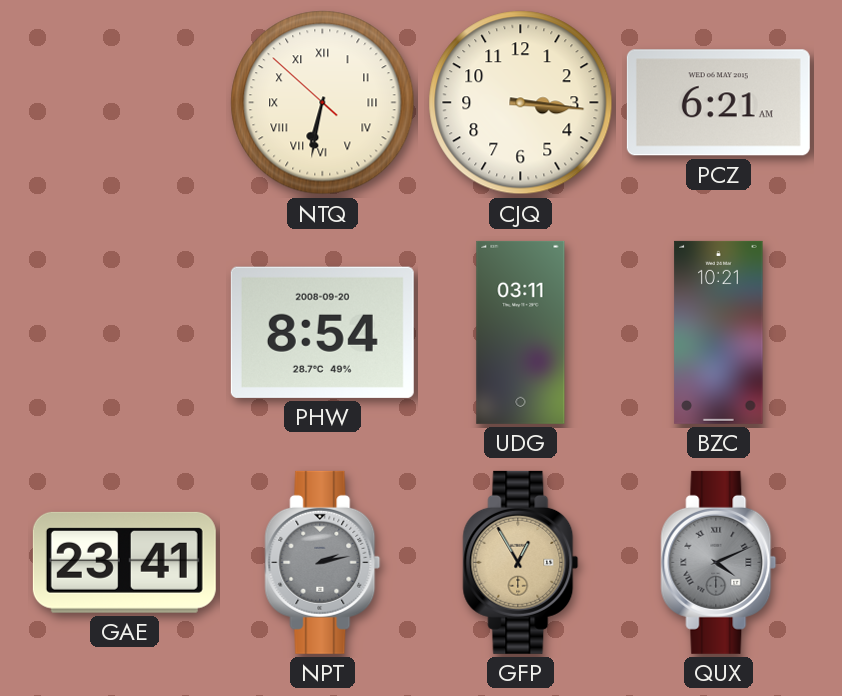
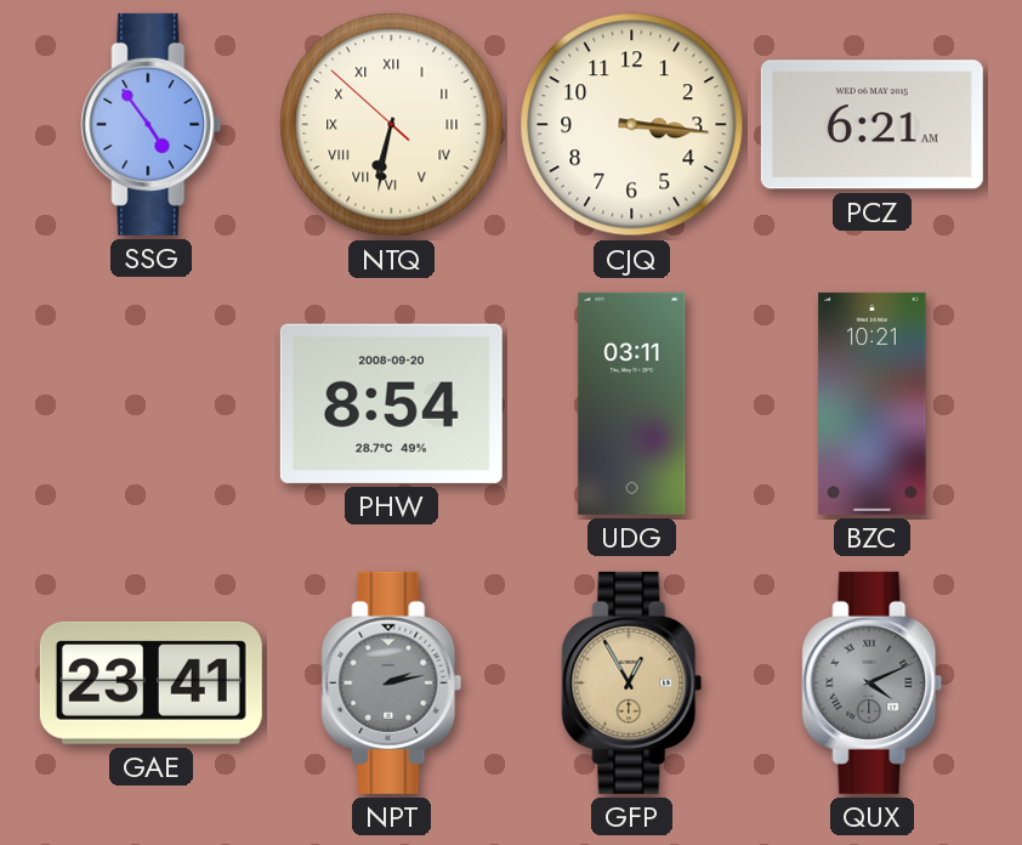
SSG: none -> 4:54
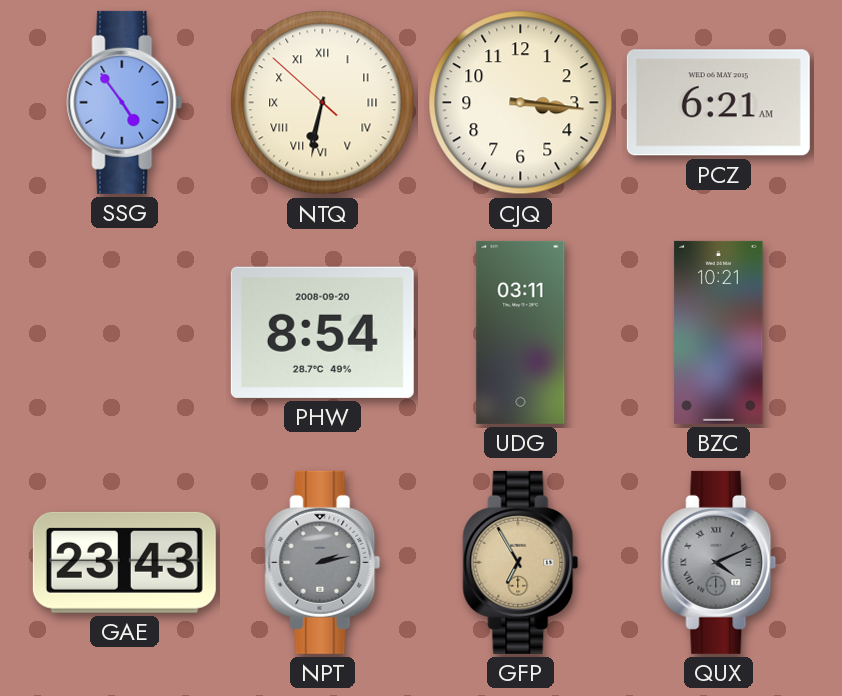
GAE: 23:41 -> 23:43
GFP: 12:55 -> 6:55
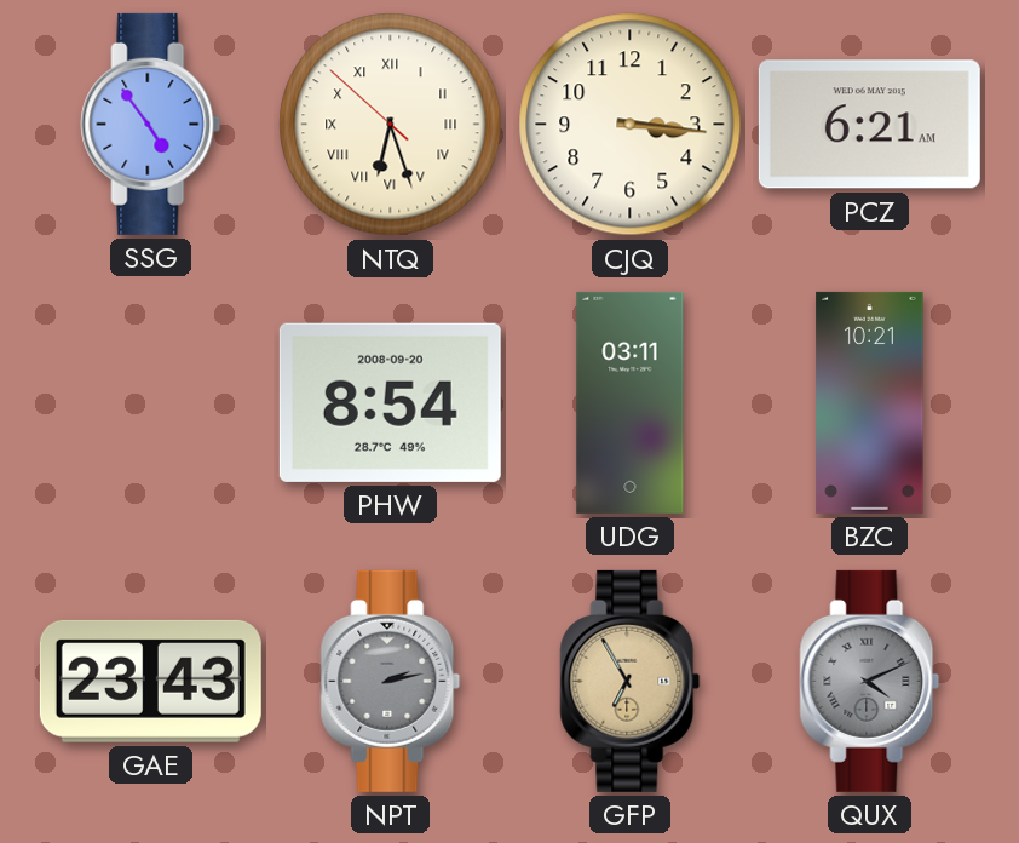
NTQ: 6:31 -> 6:26
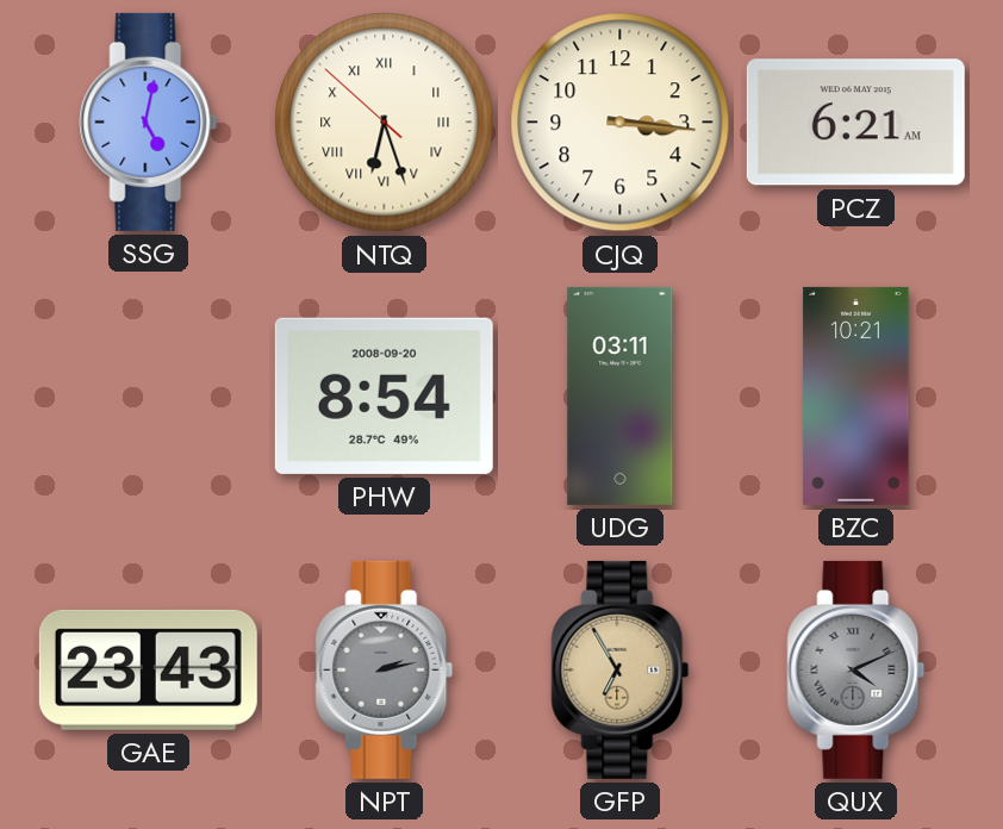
SSG: 4:54 -> 5:02
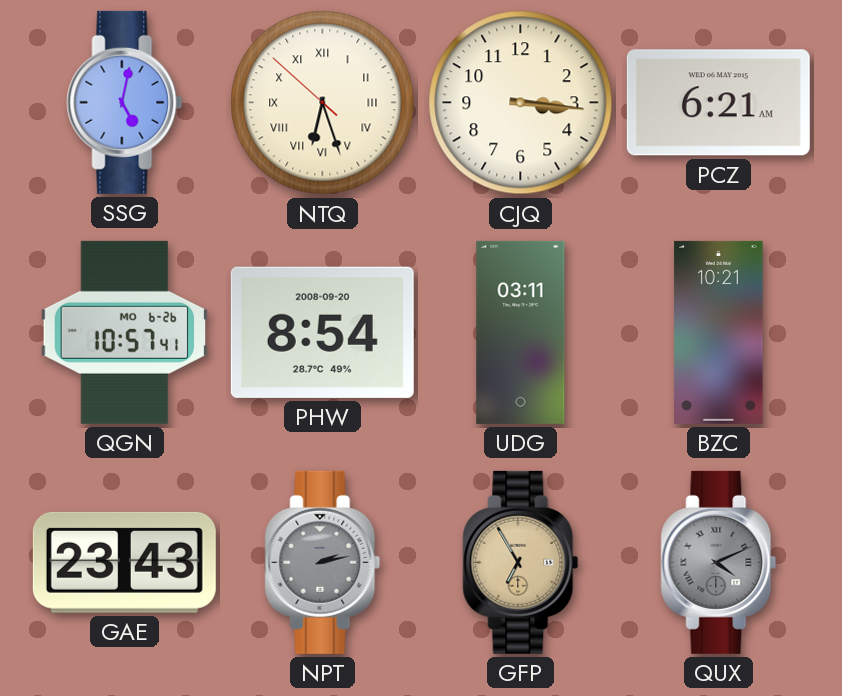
QGN: none -> 10:57
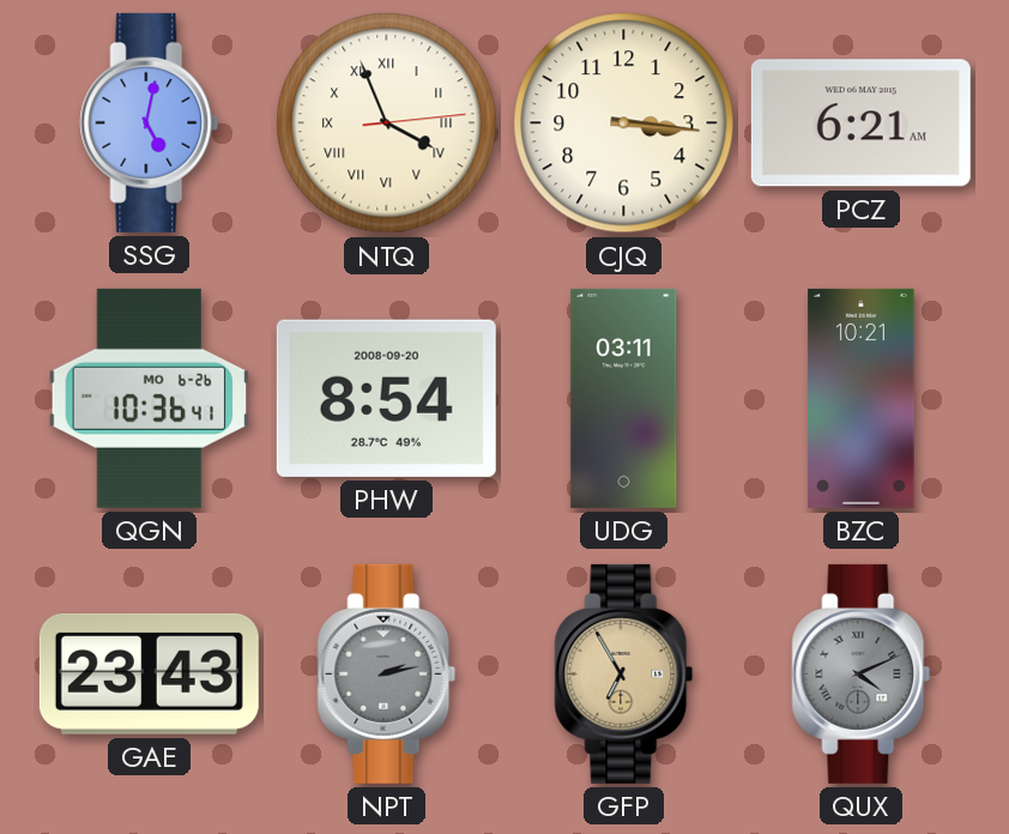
NTQ: 6:26 -> 3:56
QGN: 10:57 -> 10:36
